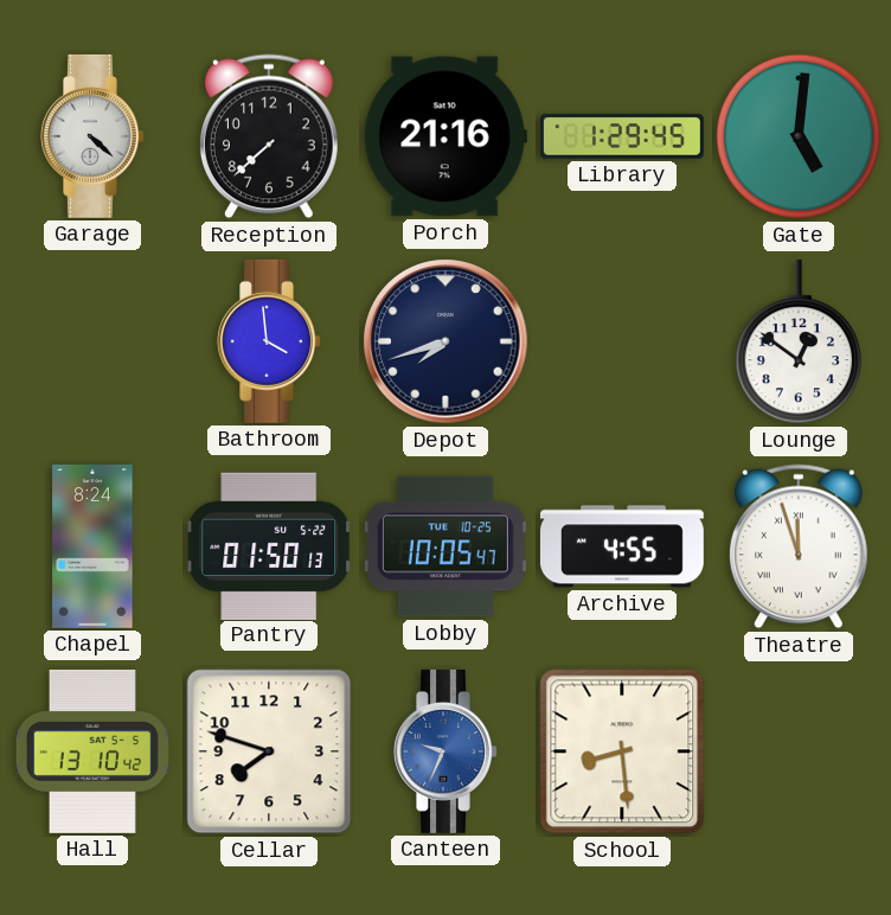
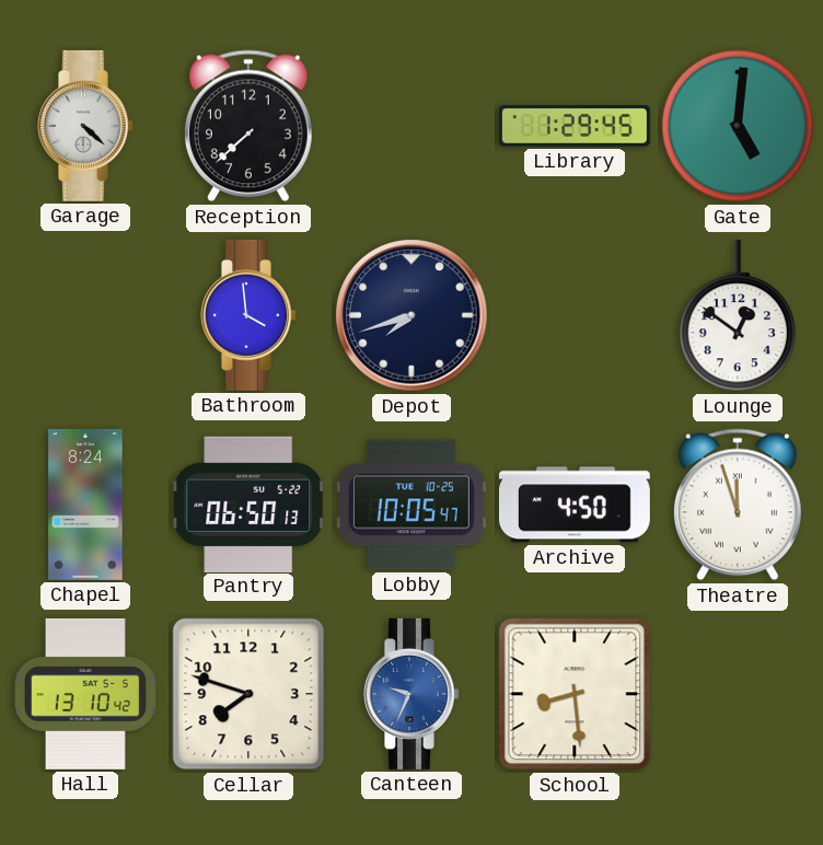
Porch: 21:16 -> none
Pantry: 01:50 -> 06:50
Archive: 4:55 -> 4:50
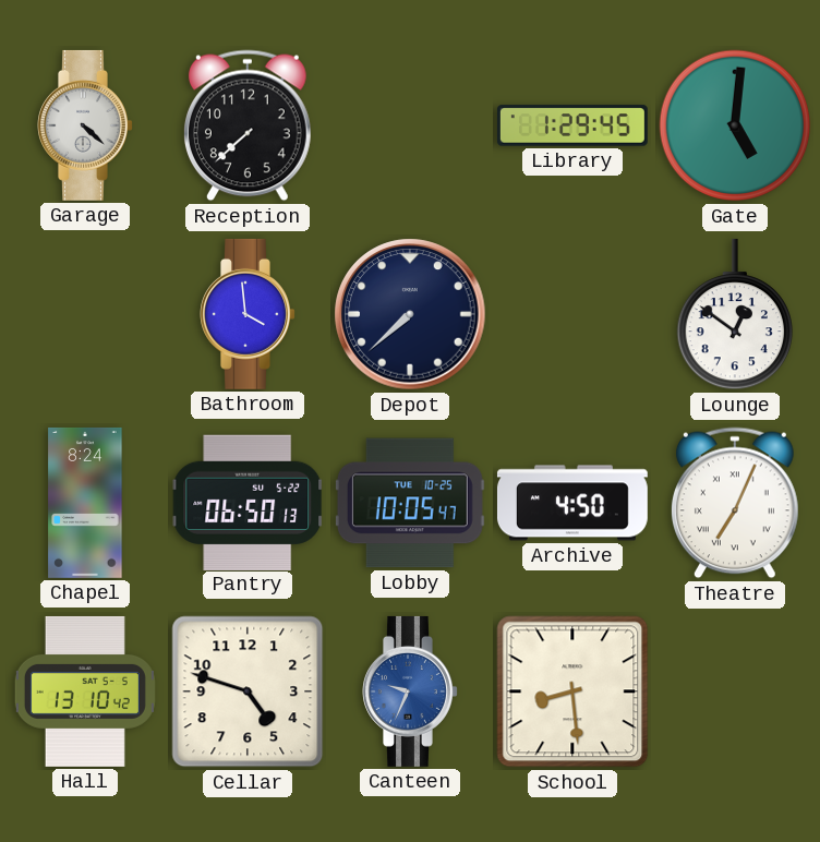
Depot: 7:42 -> 7:38
Theatre: 11:57 -> 7:04
Cellar: 7:48 -> 4:48
